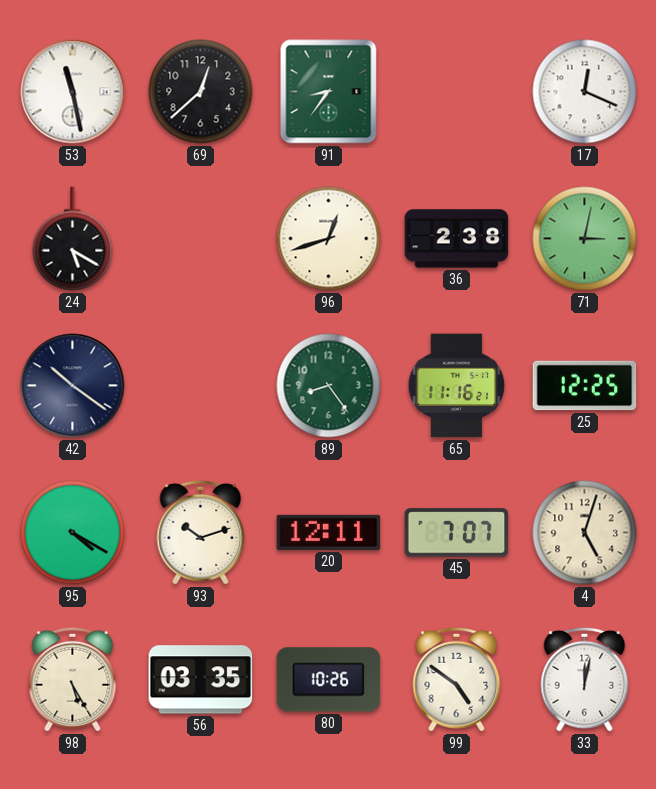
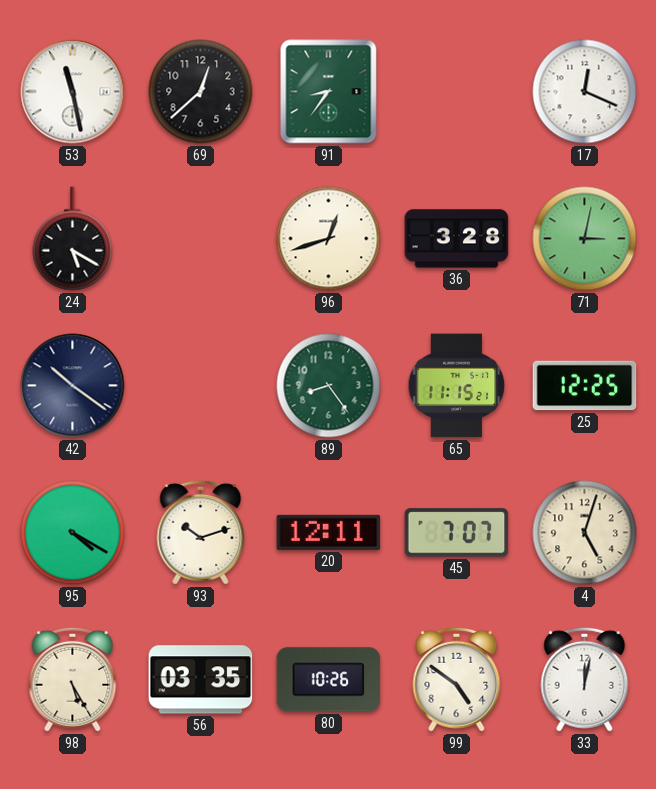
36: 2:38 -> 3:28
65: 11:16 -> 11:15
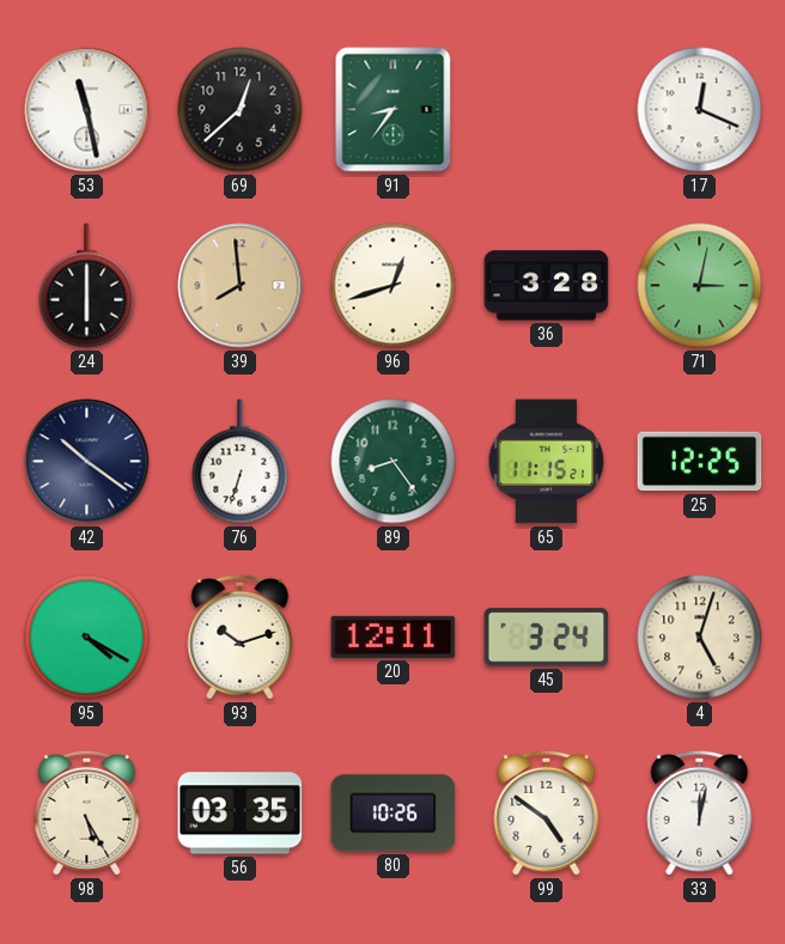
24: 5:20 -> 6:00
39: none -> 7:59
76: none -> 6:33
45: 7:07 -> 3:24
